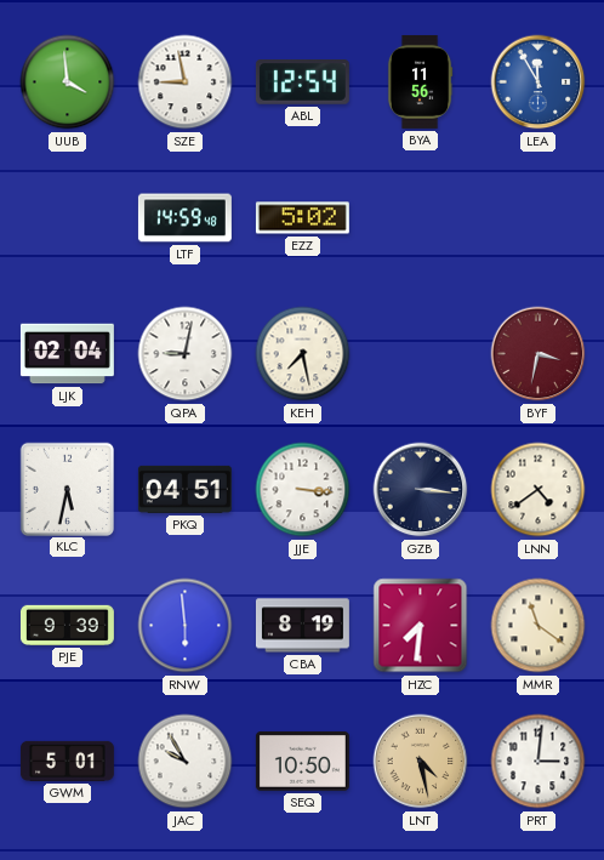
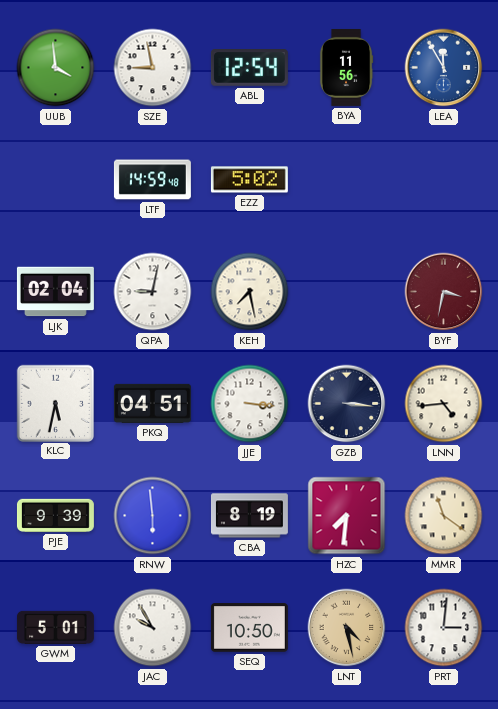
LNN: 4:39 -> 4:44
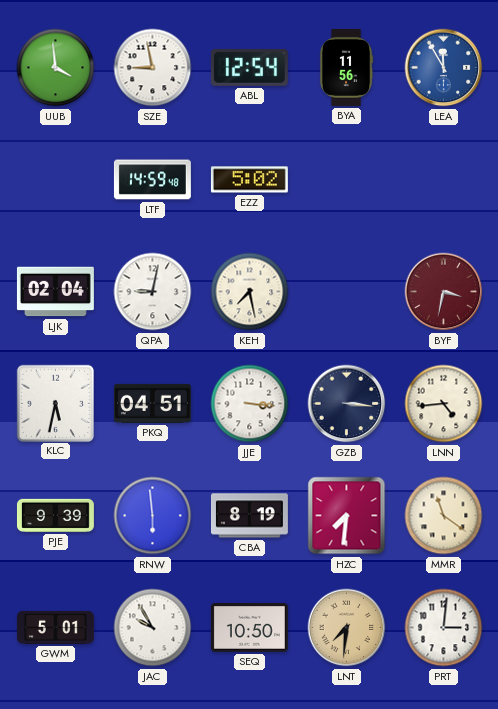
LNT: 4:28 -> 7:31
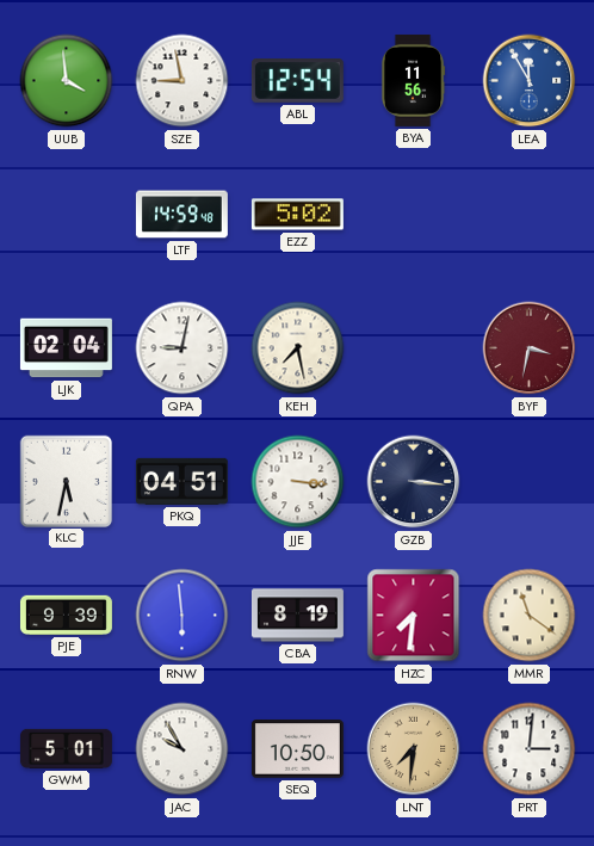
LNN: 4:44 -> none
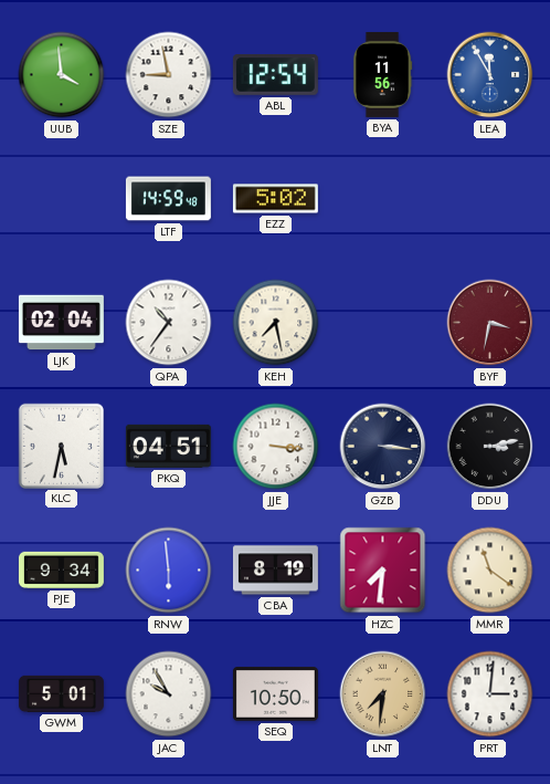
QPA: 9:02 -> 10:36
DDU: none -> 3:13
PJE: 9:39 -> 9:34
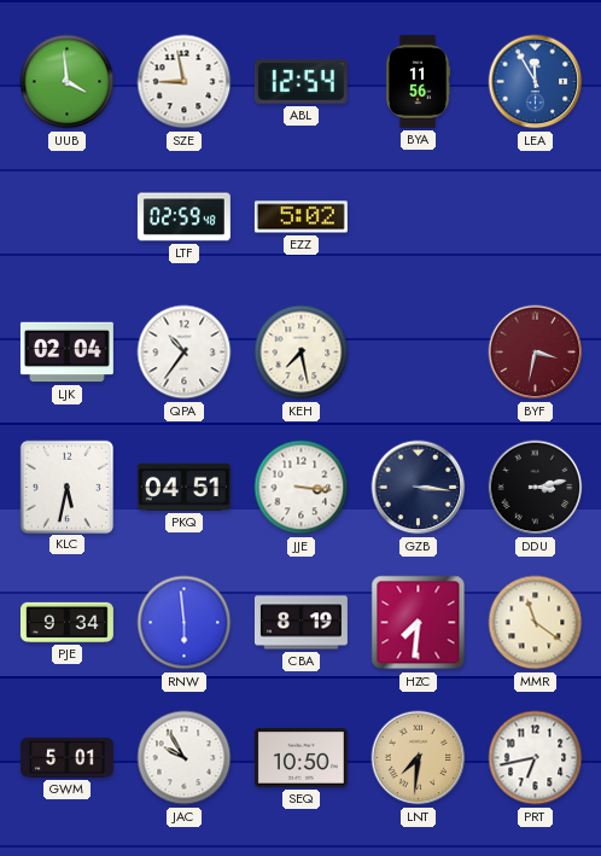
LTF: 14:59 -> 02:59
PRT: 3:01 -> 6:43
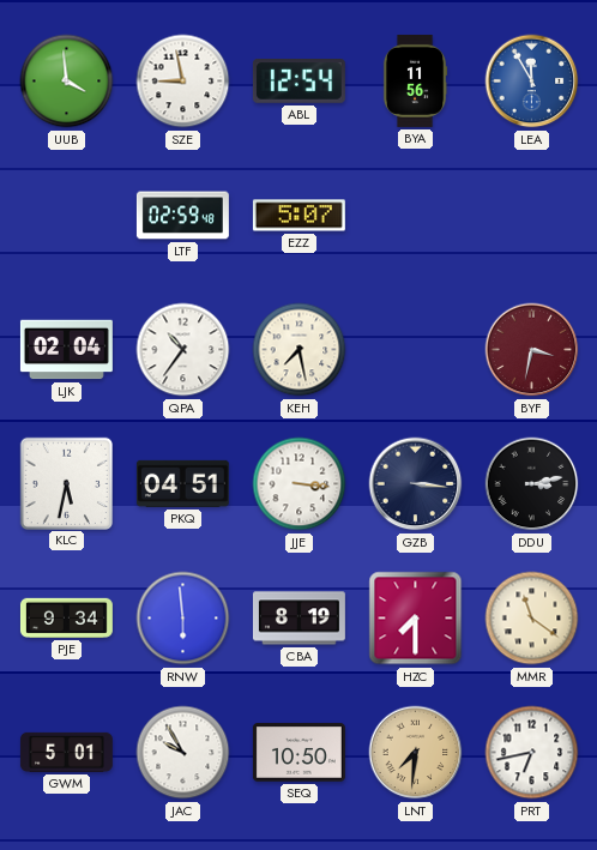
EZZ: 5:02 -> 5:07
HZC: 7:31 -> 7:30
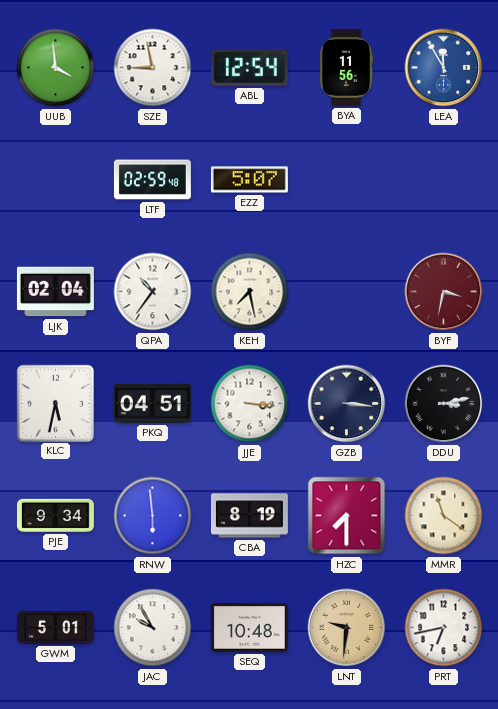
SEQ: 10:50 -> 10:48
LNT: 7:31 -> 9:31
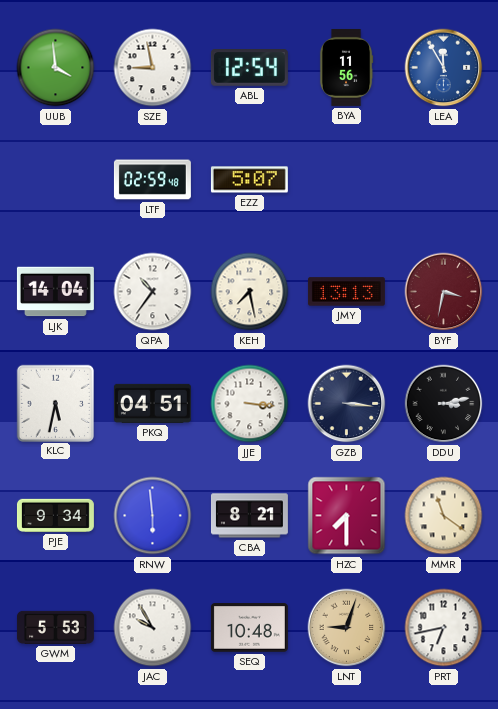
LJK: 02:04 -> 14:04
JMY: none -> 13:13
CBA: 8:19 -> 8:21
GWM: 5:01 -> 5:53
LNT: 9:31 -> 9:03
